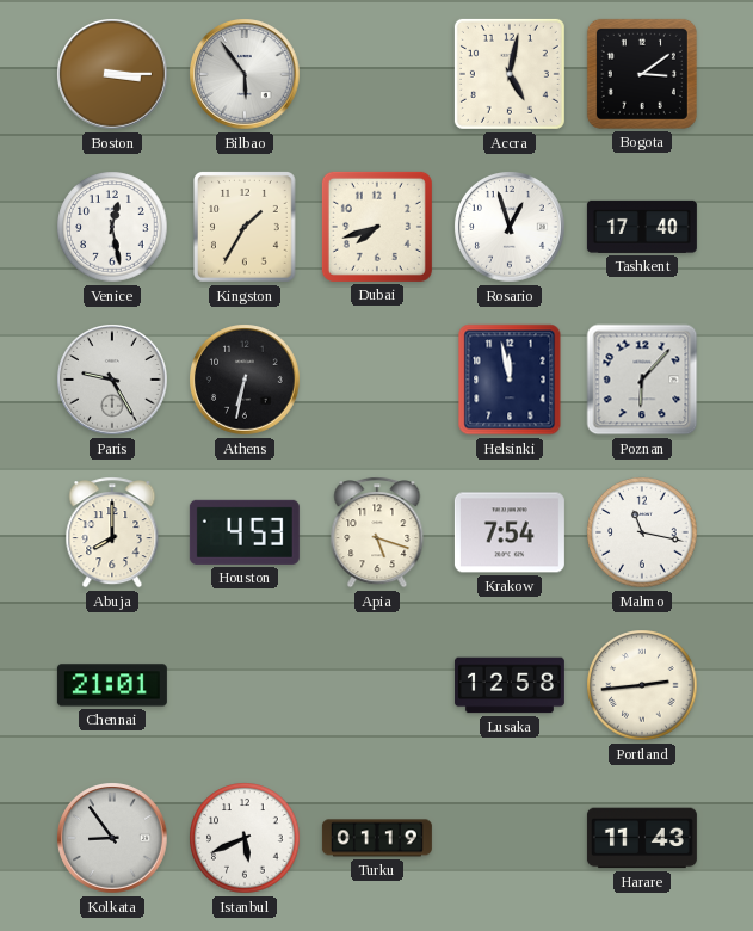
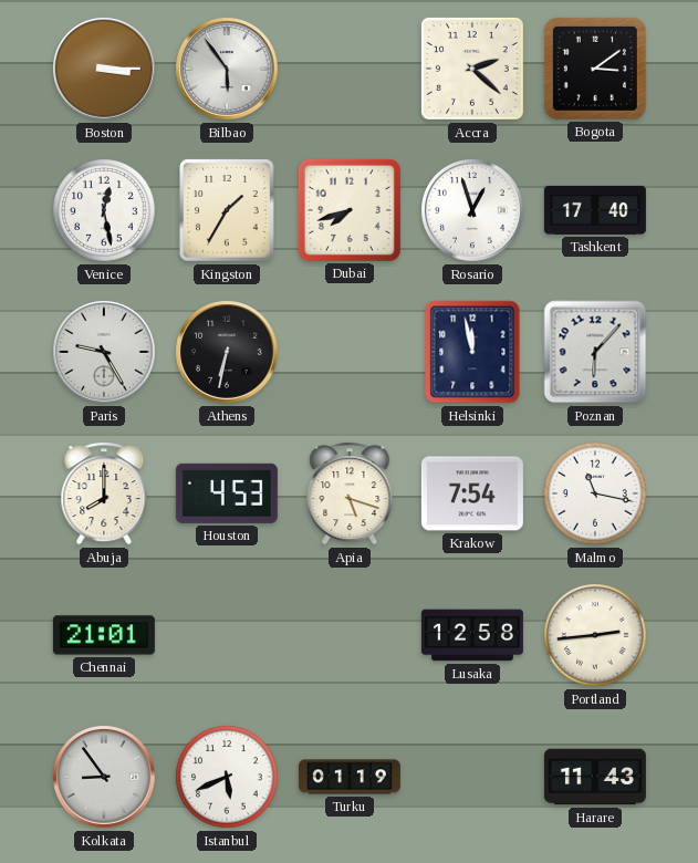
Accra: 5:02 -> 2:22
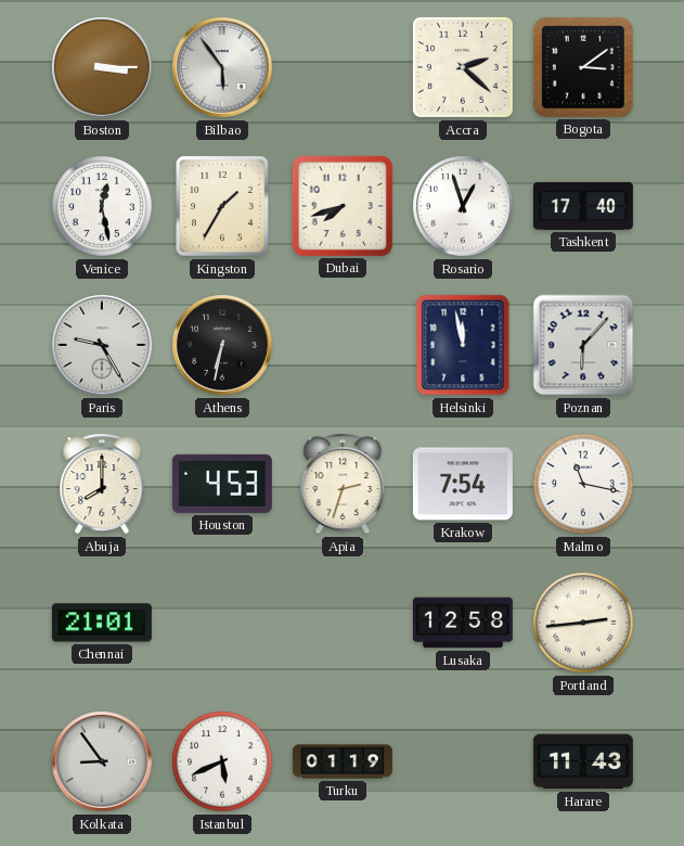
Apia: 5:18 -> 2:33
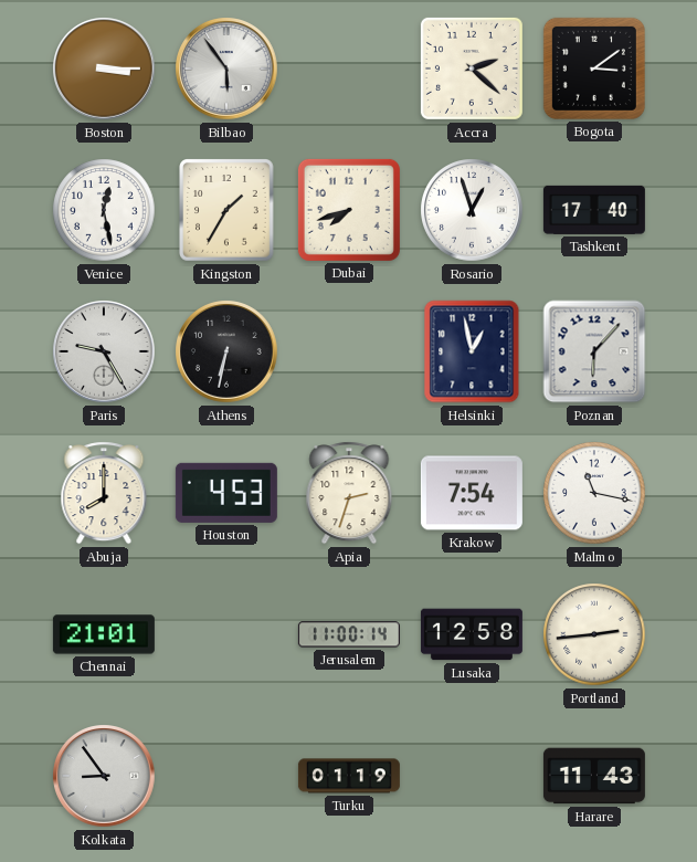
Helsinki: 11:58 -> 12:58
Jerusalem: none -> 11:00
Istanbul: 5:41 -> none
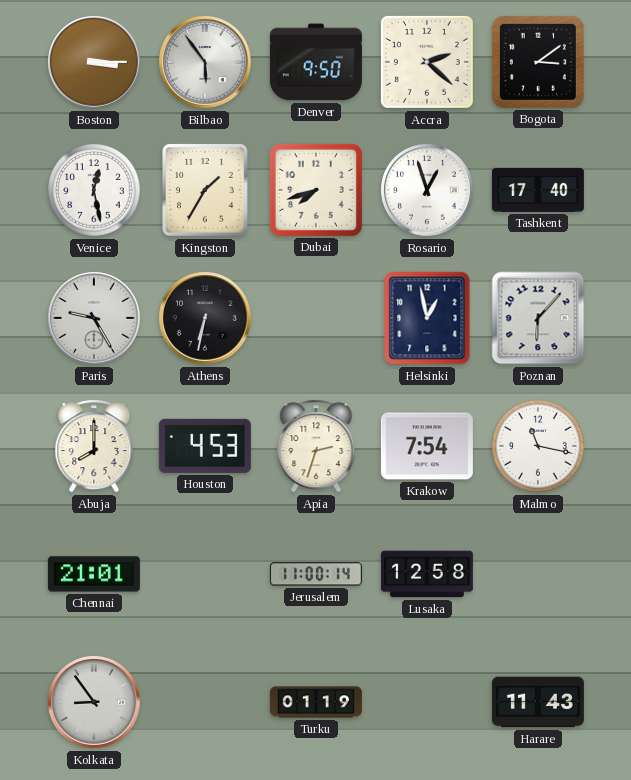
Denver: none -> 9:50
Portland: 2:44 -> none
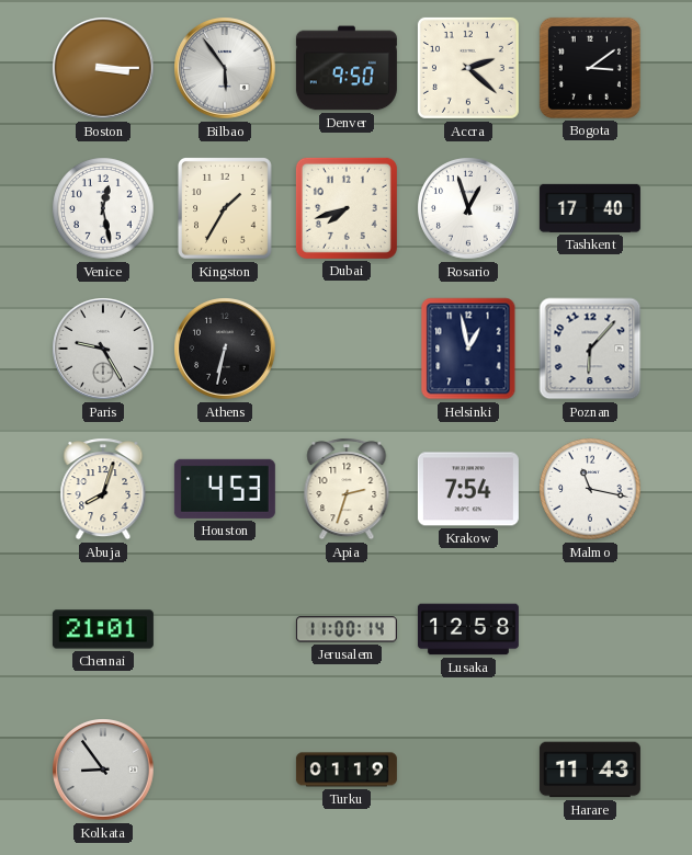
Abuja: 8:00 -> 8:03
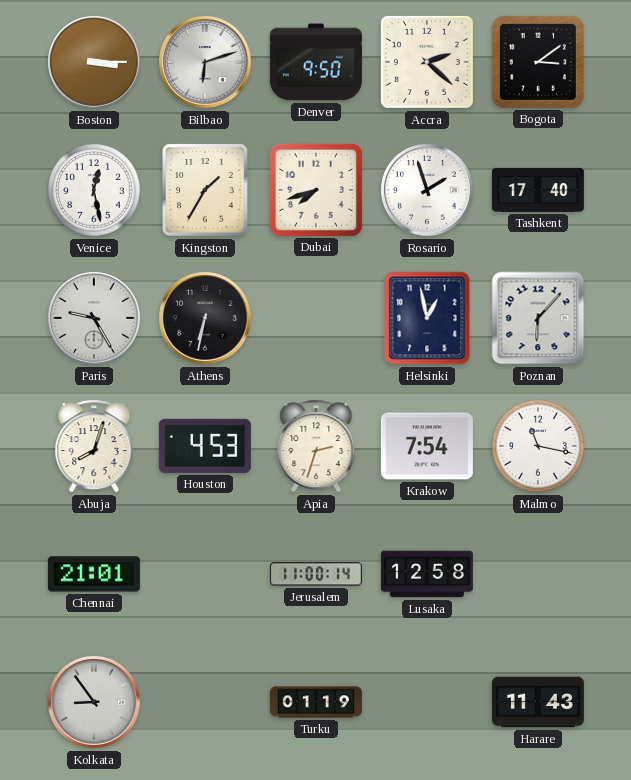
Bilbao: 5:54 -> 6:12
Rosario: 12:57 -> 1:57
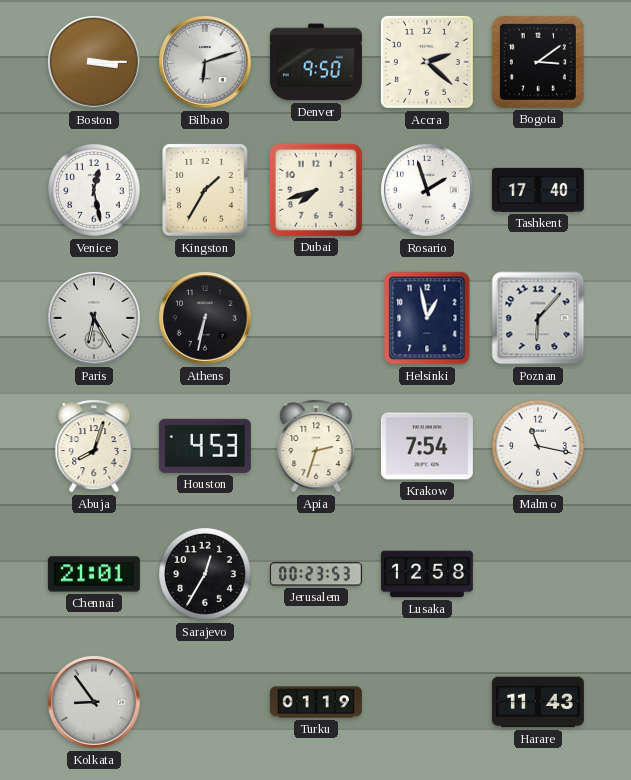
Paris: 9:25 -> 6:25
Sarajevo: none -> 12:35
Jerusalem: 11:00 -> 00:23
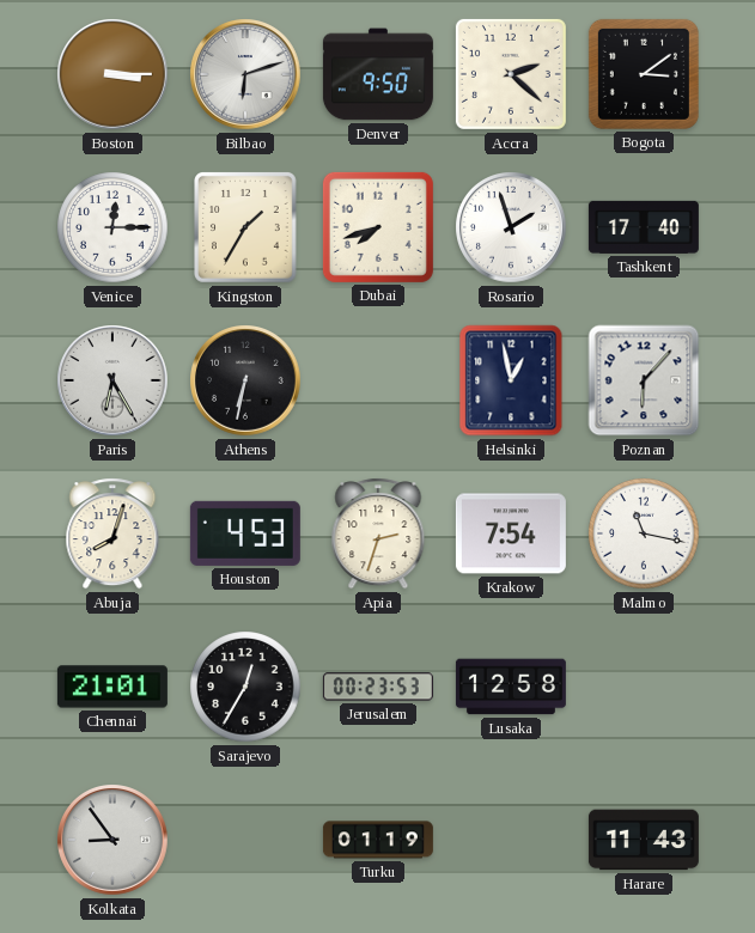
Venice: 12:28 -> 12:15
